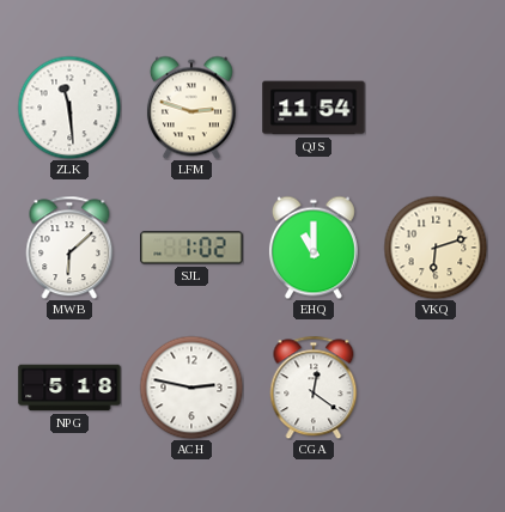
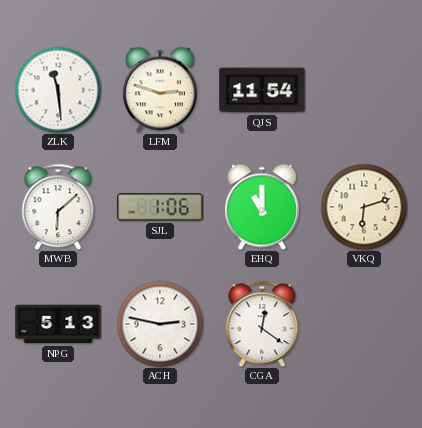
SJL: 1:02 -> 1:06
NPG: 5:18 -> 5:13
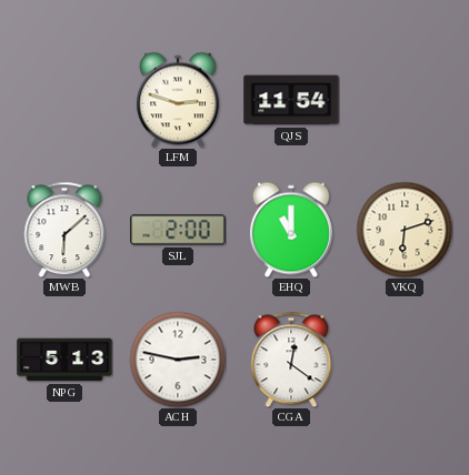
ZLK: 11:29 -> none
SJL: 1:06 -> 2:00
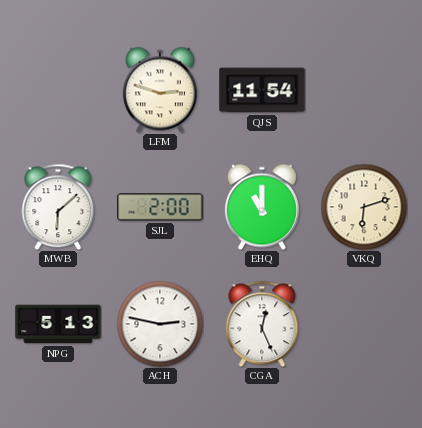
CGA: 12:21 -> 12:26
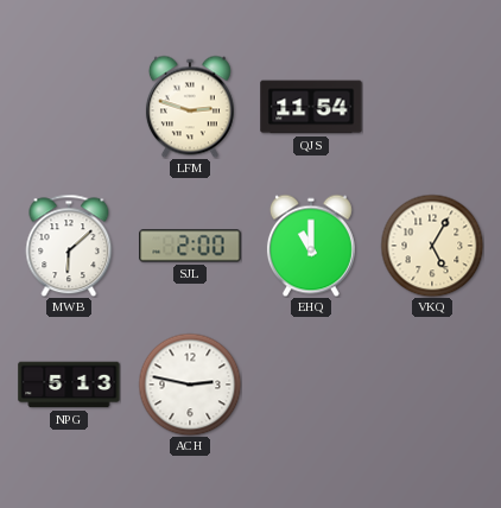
VKQ: 6:12 -> 5:05
CGA: 12:26 -> none
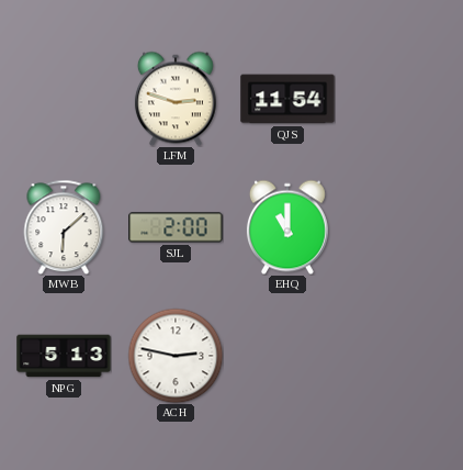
VKQ: 5:05 -> none
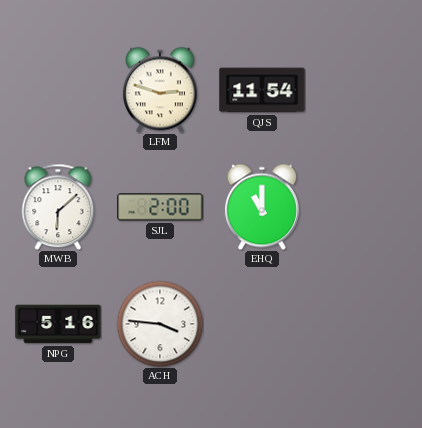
NPG: 5:13 -> 5:16
ACH: 2:47 -> 3:46
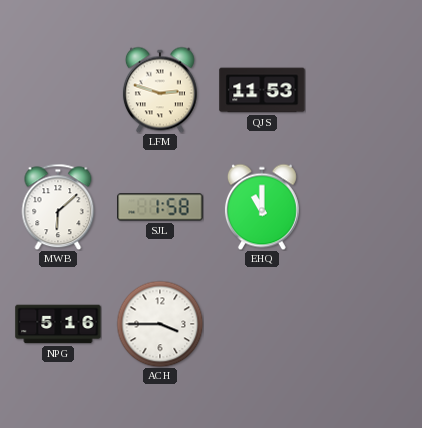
QJS: 11:54 -> 11:53
SJL: 2:00 -> 1:58
ACH: 3:46 -> 3:45
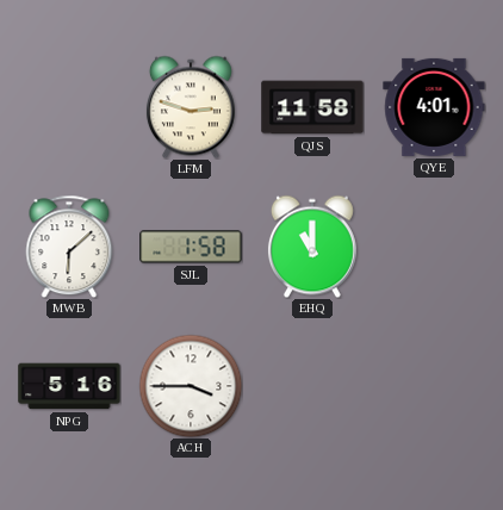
QJS: 11:53 -> 11:58
QYE: none -> 4:01
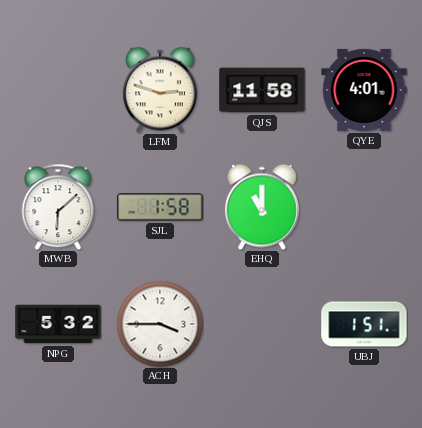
NPG: 5:16 -> 5:32
UBJ: none -> 1:51
